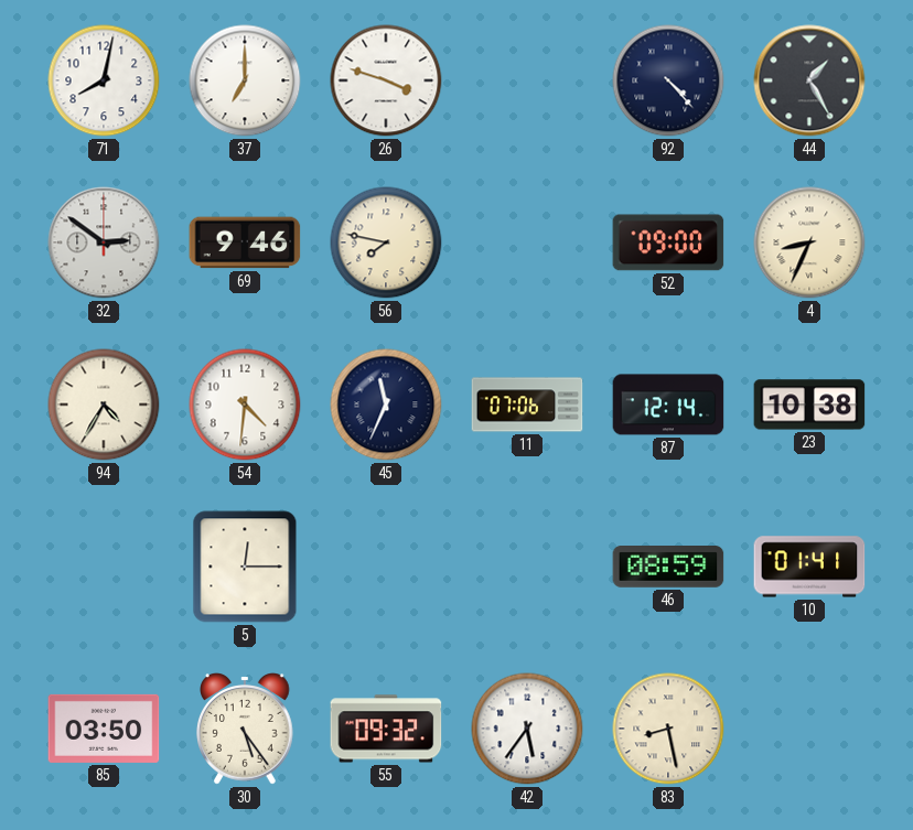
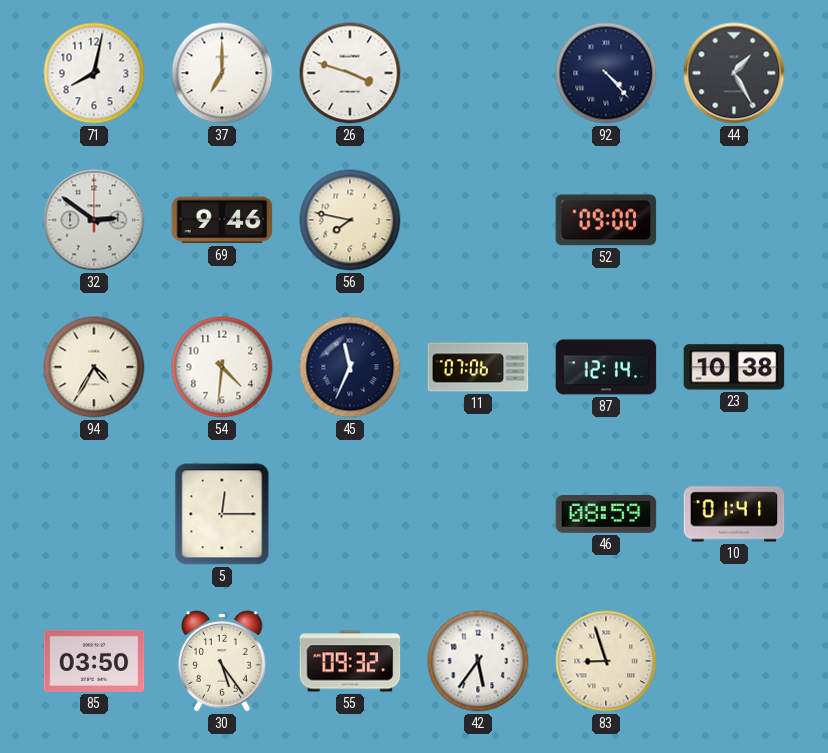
4: 8:34 -> none
83: 8:28 -> 8:57
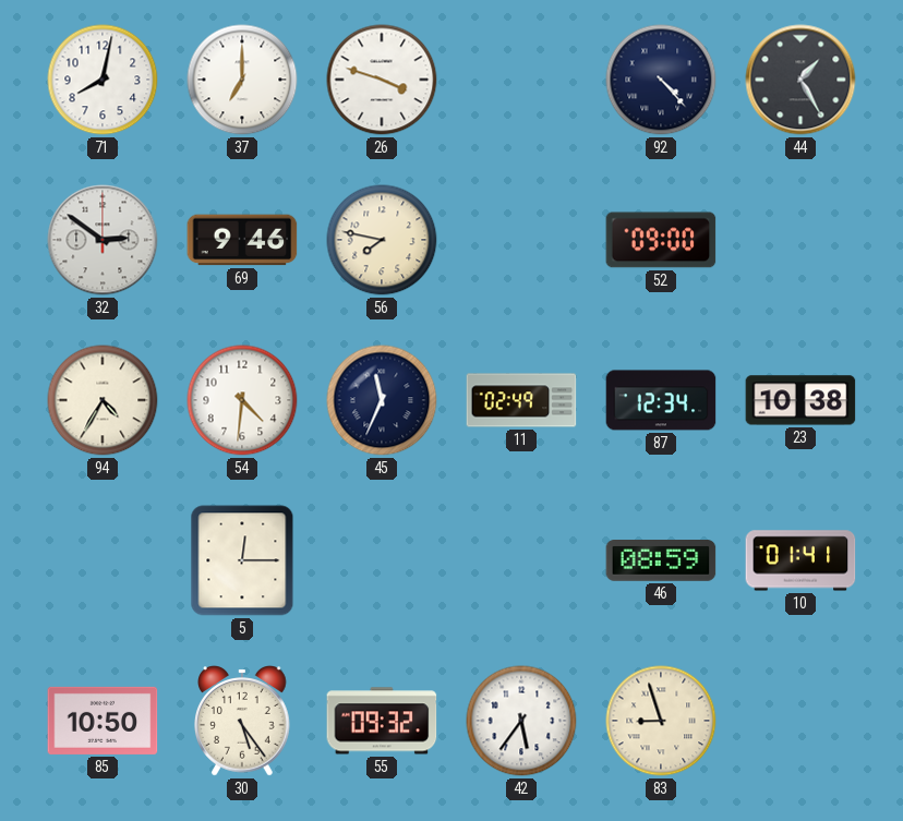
11: 07:06 -> 02:49
87: 12:14 -> 12:34
85: 03:50 -> 10:50
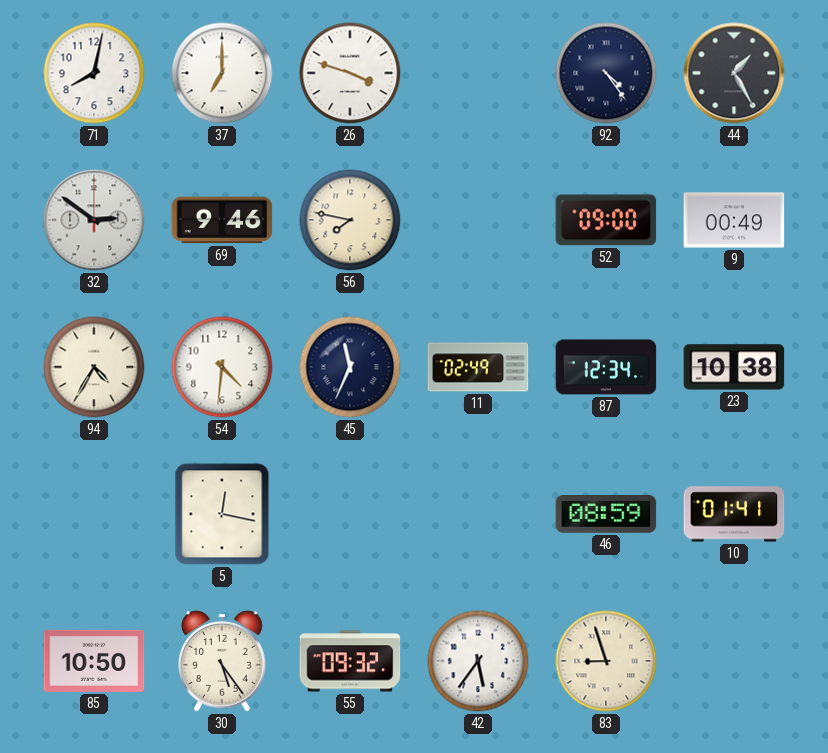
92: 4:23 -> 4:24
9: none -> 00:49
5: 12:15 -> 12:17
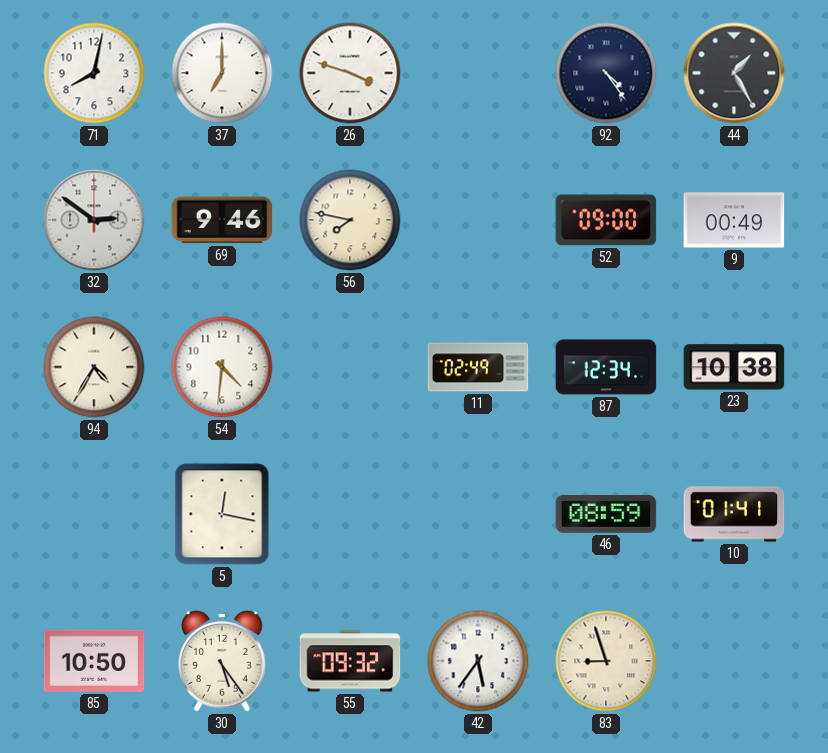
45: 11:34 -> none
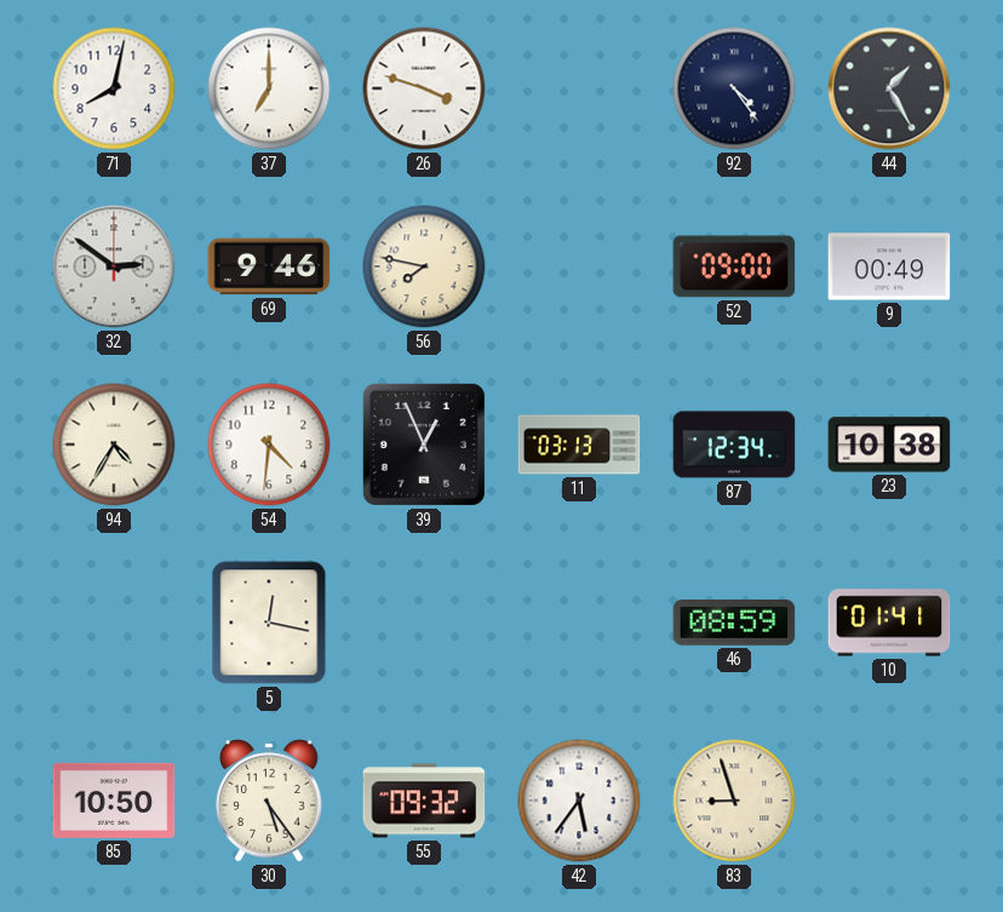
39: none -> 12:56
11: 02:49 -> 03:13
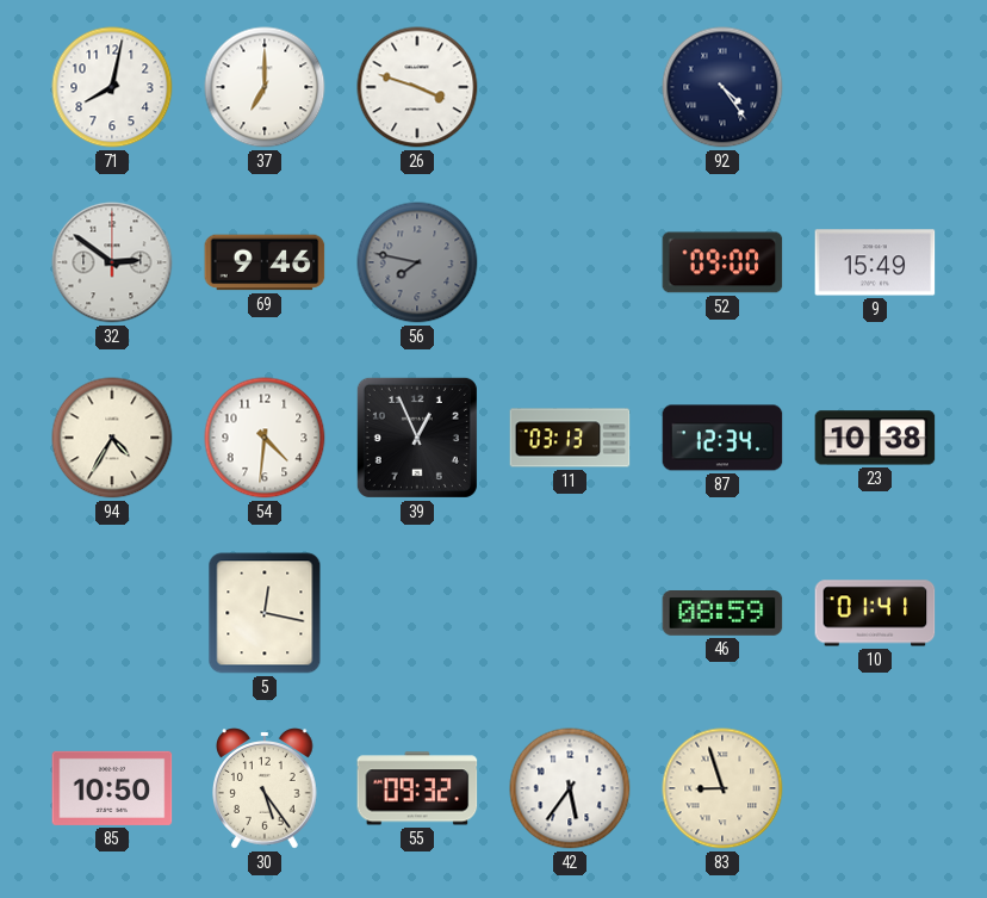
44: 1:25 -> none
56 dial: cream -> grey
9: 00:49 -> 15:49
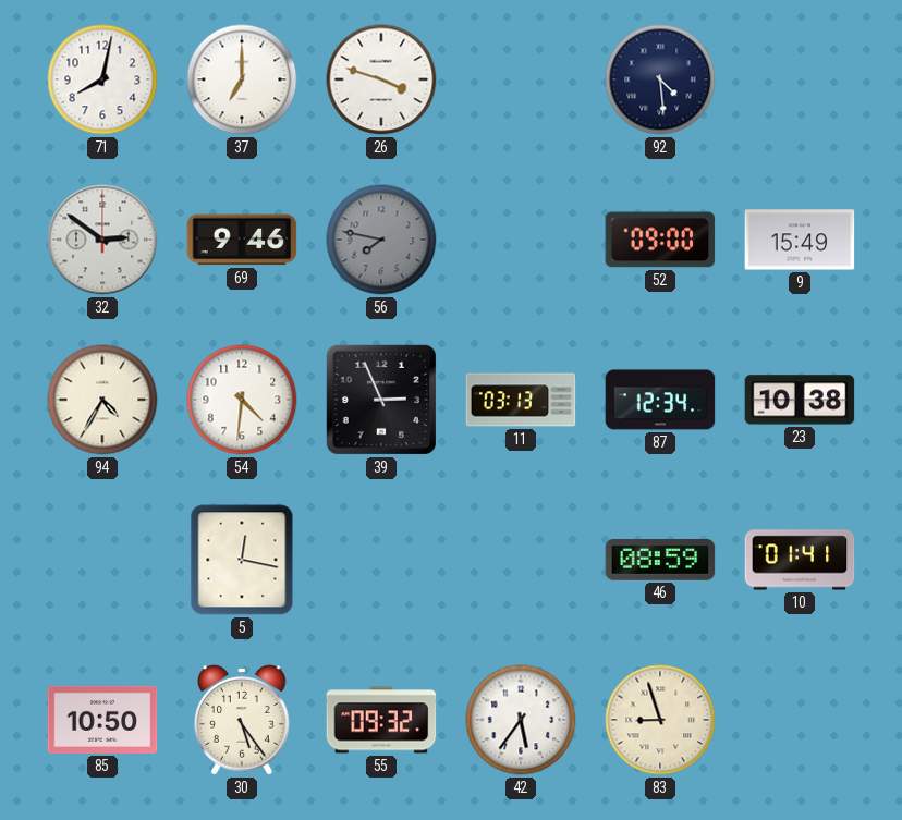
92: 4:24 -> 4:29
39: 12:56 -> 2:56
